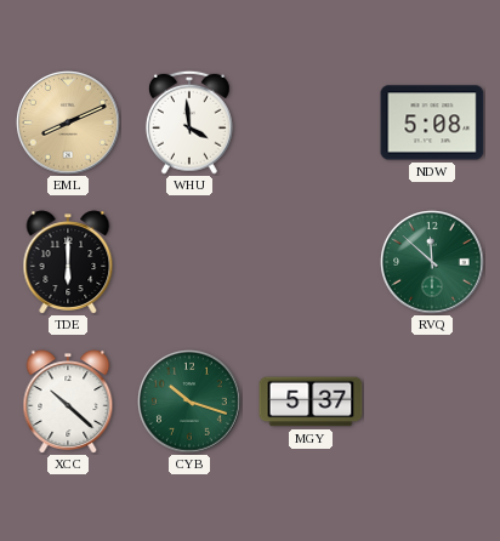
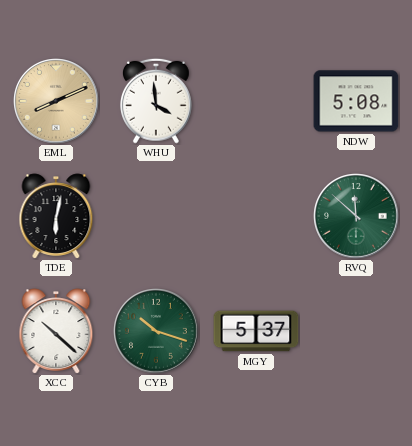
TDE: 6:00 -> 6:02
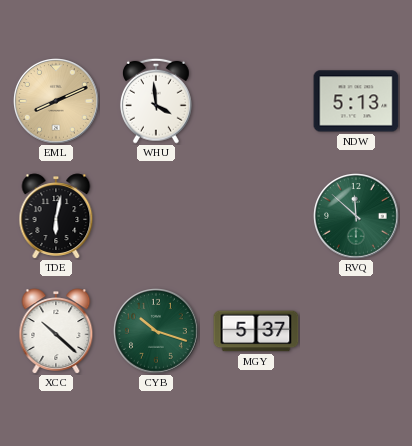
NDW: 5:08 -> 5:13
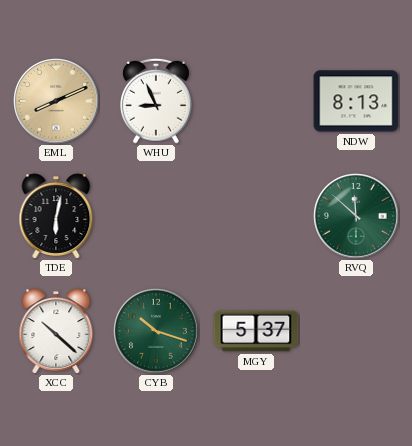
WHU: 3:59 -> 8:56
NDW: 5:13 -> 8:13
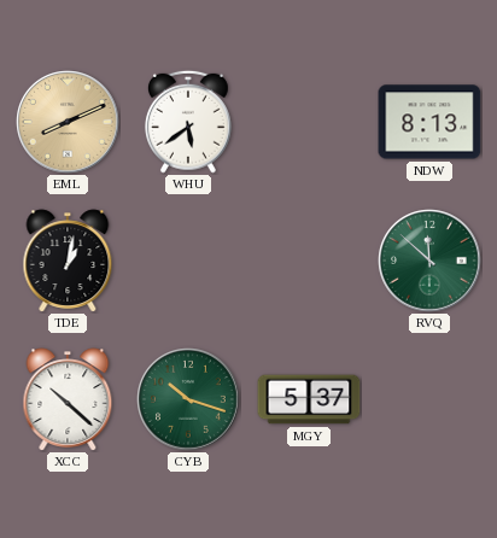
WHU: 8:56 -> 5:39
TDE: 6:02 -> 1:02
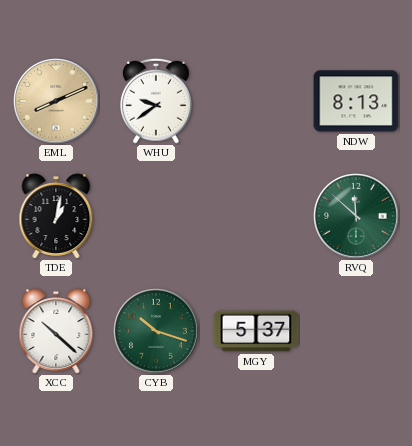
WHU: 5:39 -> 9:39
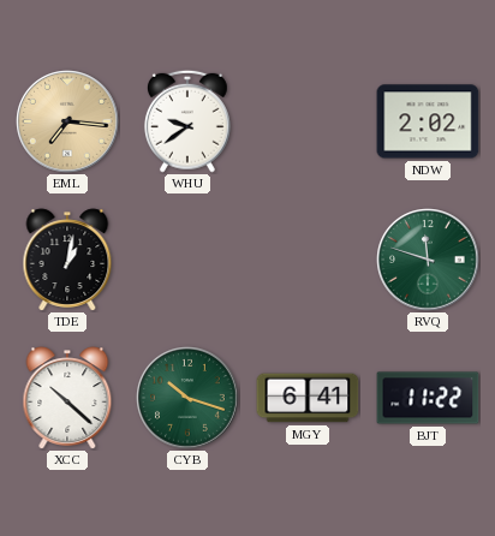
EML: 8:11 -> 7:16
NDW: 8:13 -> 2:02
RVQ: 11:52 -> 11:48
MGY: 5:37 -> 6:41
BJT: none -> 11:22
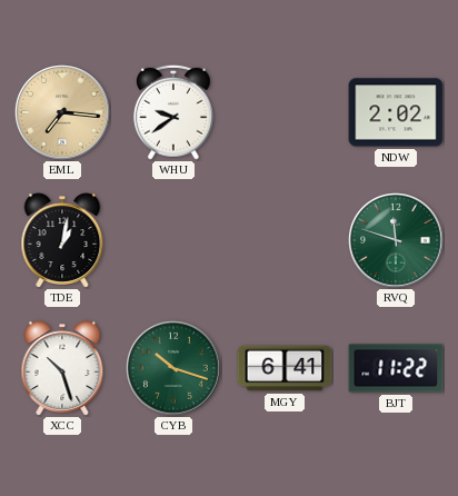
XCC: 10:22 -> 10:27
